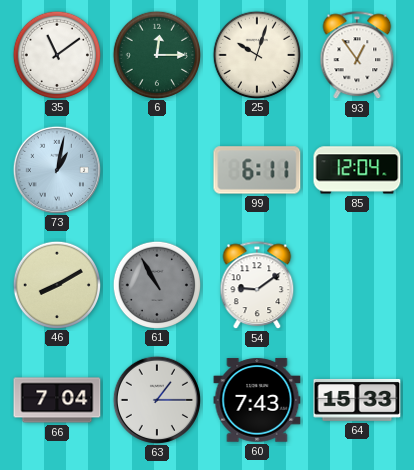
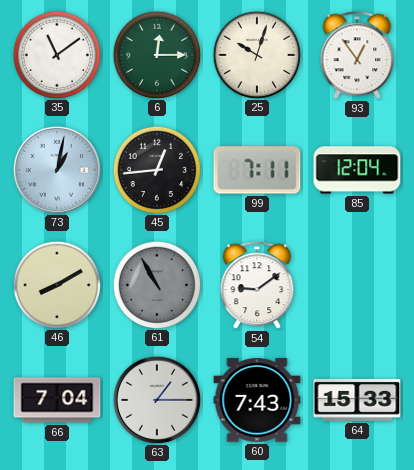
45: none -> 12:44
99: 6:11 -> 7:11
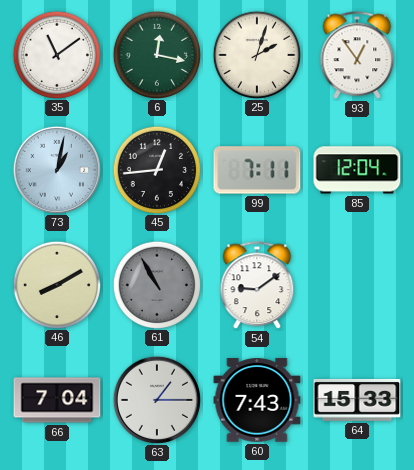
6: 12:15 -> 12:17
25: 10:03 -> 2:03
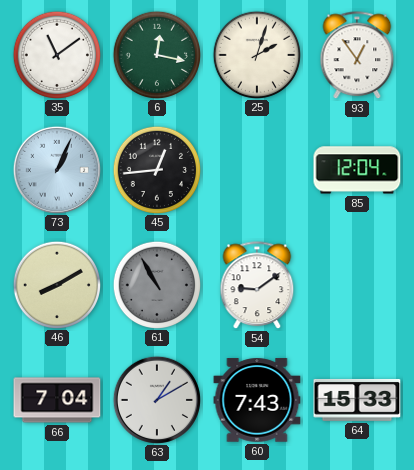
73: 1:02 -> 1:04
99: 7:11 -> none
63: 1:15 -> 1:10
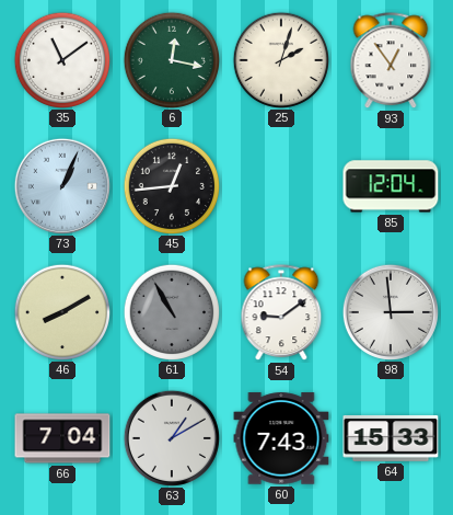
98: none -> 2:59
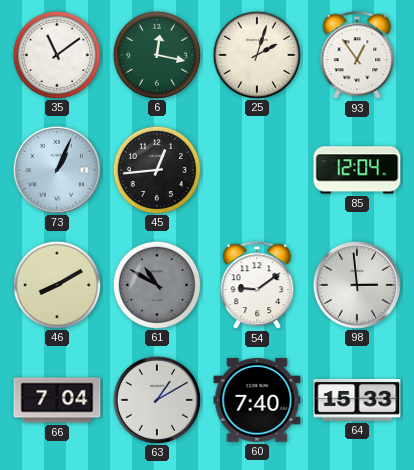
61: 10:55 -> 10:50
60: 7:43 -> 7:40
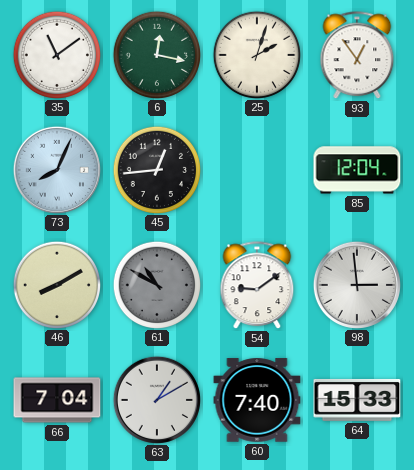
73: 1:04 -> 8:04
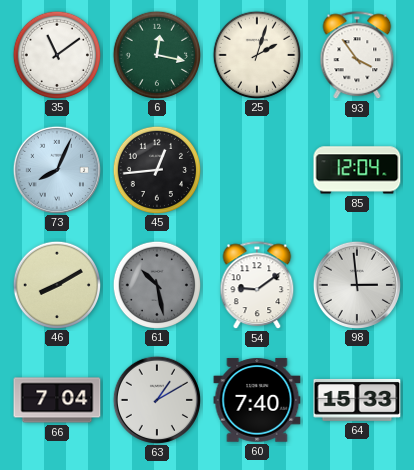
93: 12:54 -> 3:54
61: 10:50 -> 10:28
